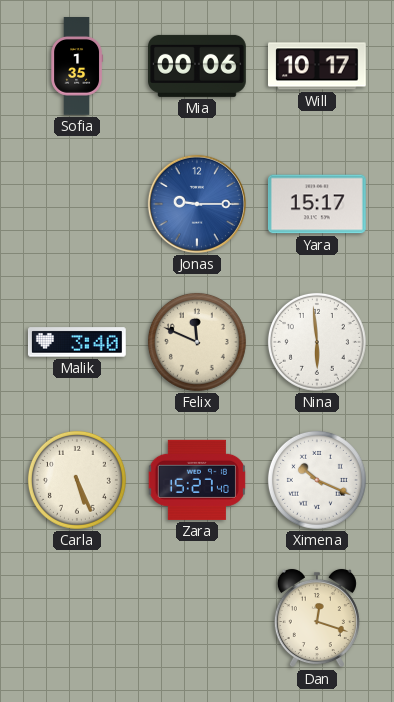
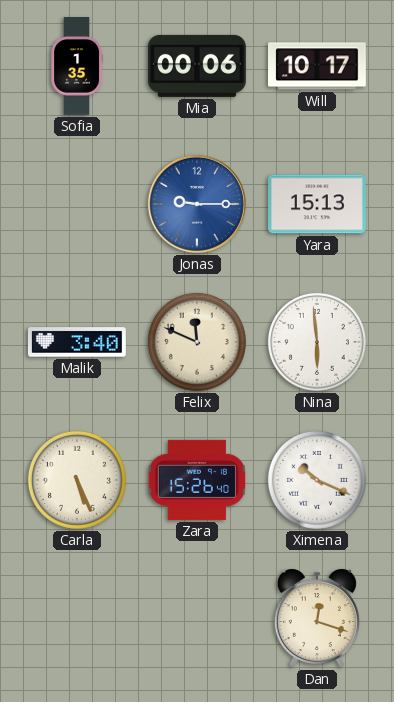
Yara: 15:17 -> 15:13
Zara: 15:27 -> 15:26
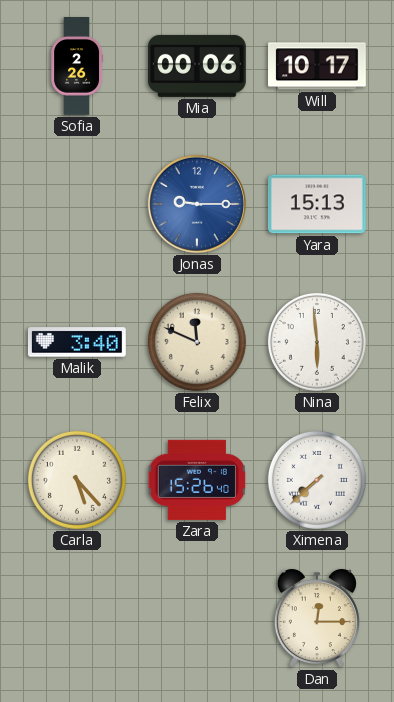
Sofia: 1:35 -> 2:26
Carla: 5:26 -> 5:23
Ximena: 10:19 -> 7:38
Dan: 12:18 -> 12:15
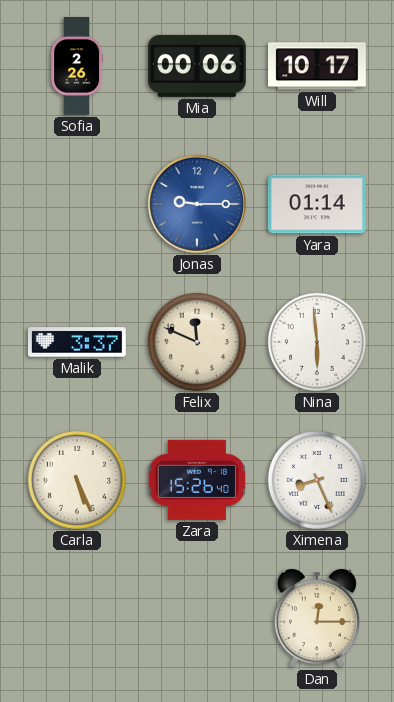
Yara: 15:13 -> 01:14
Malik: 3:40 -> 3:37
Carla: 5:23 -> 5:26
Ximena: 7:38 -> 8:26
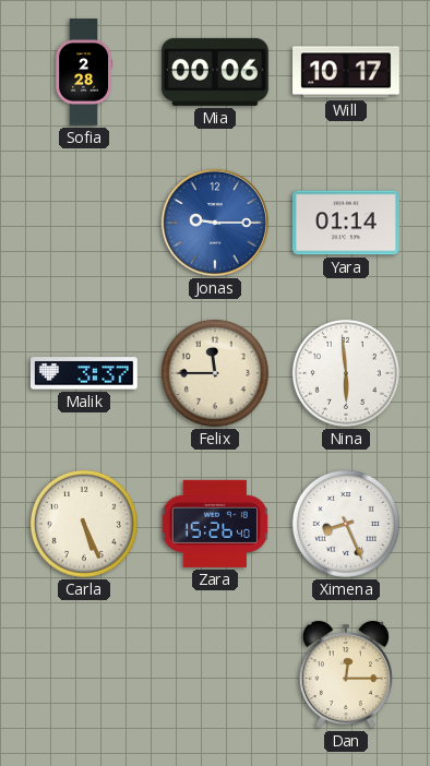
Sofia: 2:26 -> 2:28
Felix: 11:49 -> 11:45
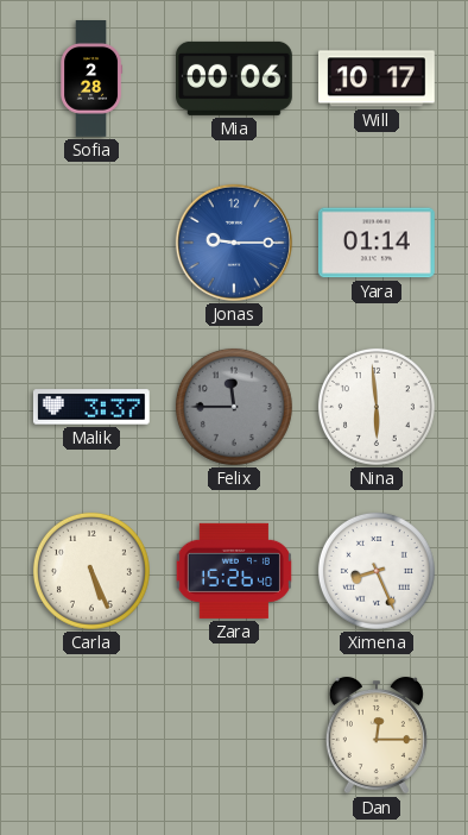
Felix dial: cream -> grey
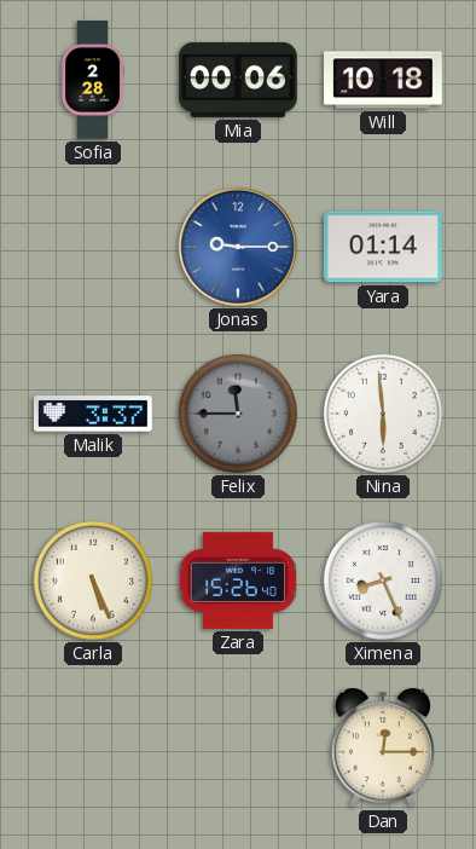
Will: 10:17 -> 10:18
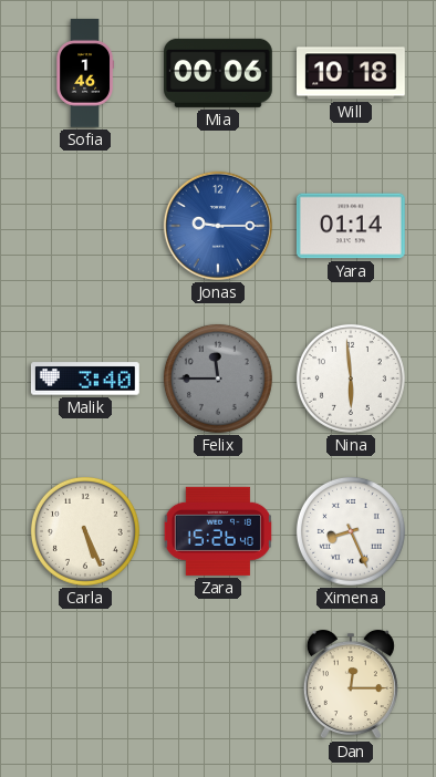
Sofia: 2:28 -> 1:46
Malik: 3:37 -> 3:40
